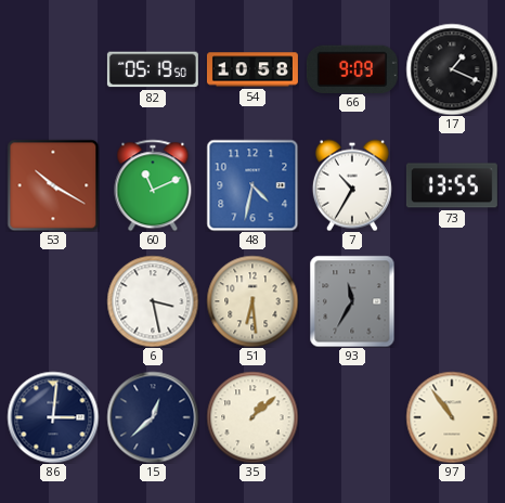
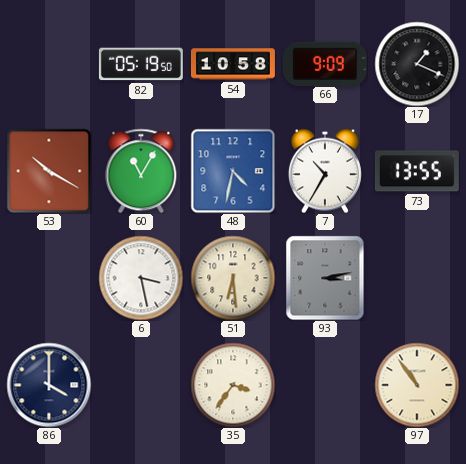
60: 11:11 -> 11:05
93: 11:35 -> 3:13
86: 3:01 -> 4:00
15: 12:38 -> none
35: 1:08 -> 3:36
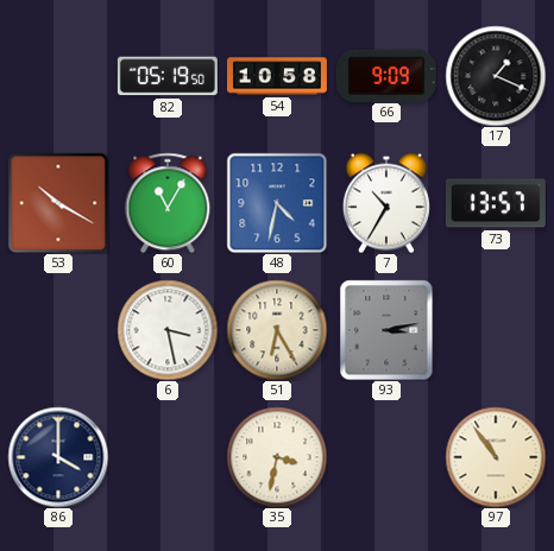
73: 13:55 -> 13:57
51: 6:29 -> 6:25
35: 3:36 -> 3:32
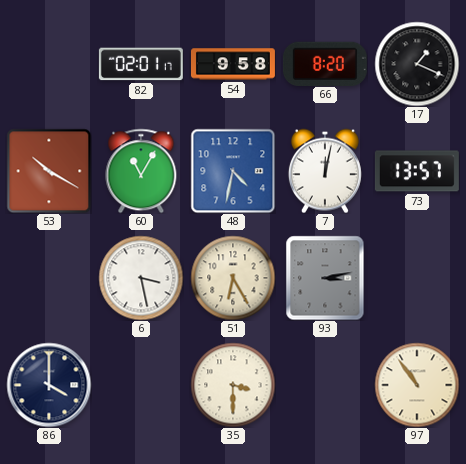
82: 05:19 -> 02:01
54: 10:58 -> 9:58
66: 9:09 -> 8:20
7: 10:35 -> 12:02
35: 3:32 -> 3:30
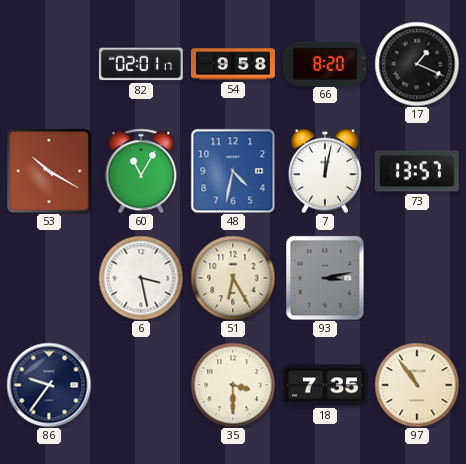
86: 4:00 -> 9:36
18: none -> 7:35
